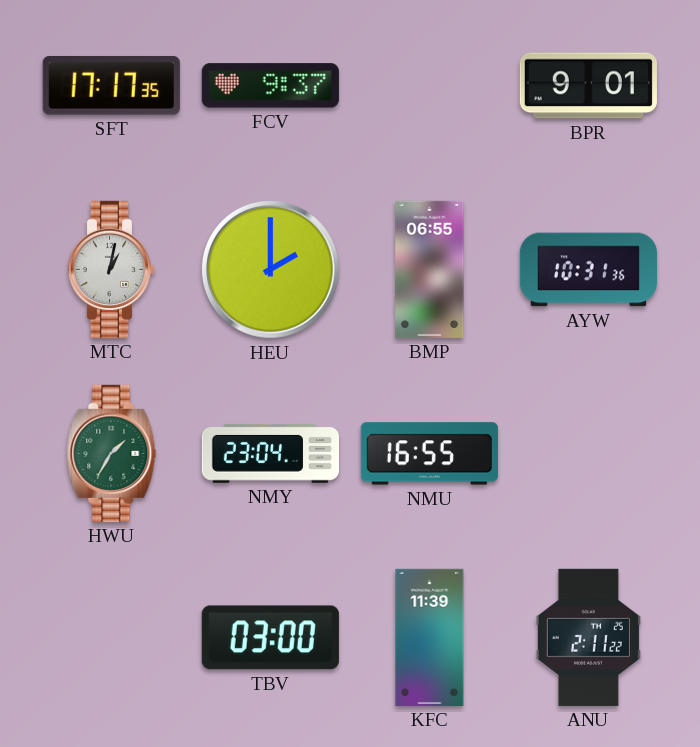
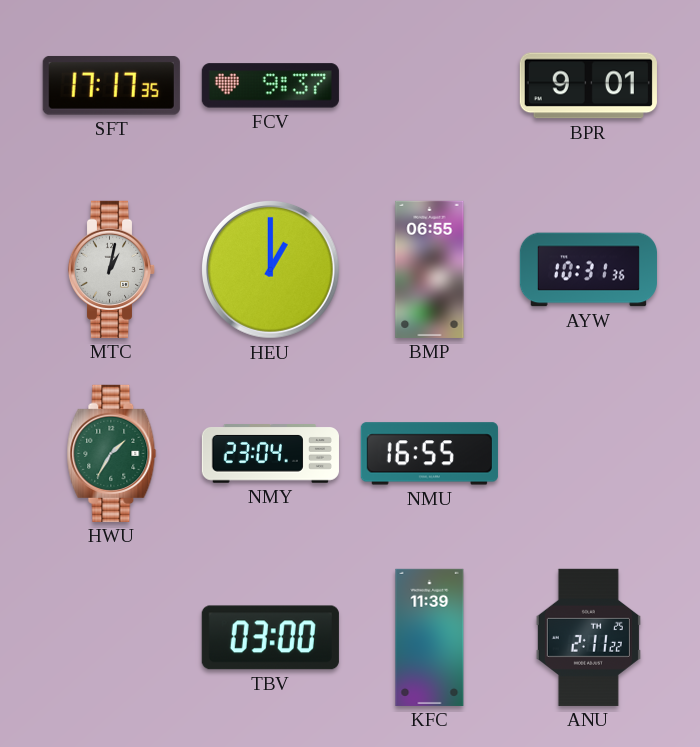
HEU: 2:00 -> 1:00
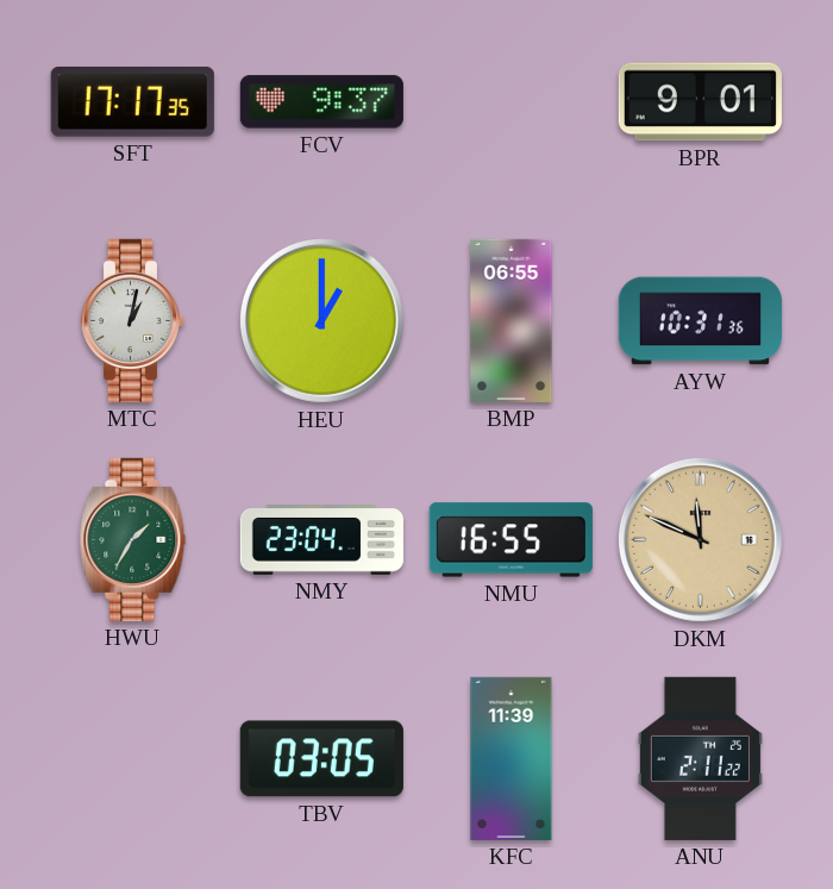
DKM: none -> 11:49
TBV: 03:00 -> 03:05
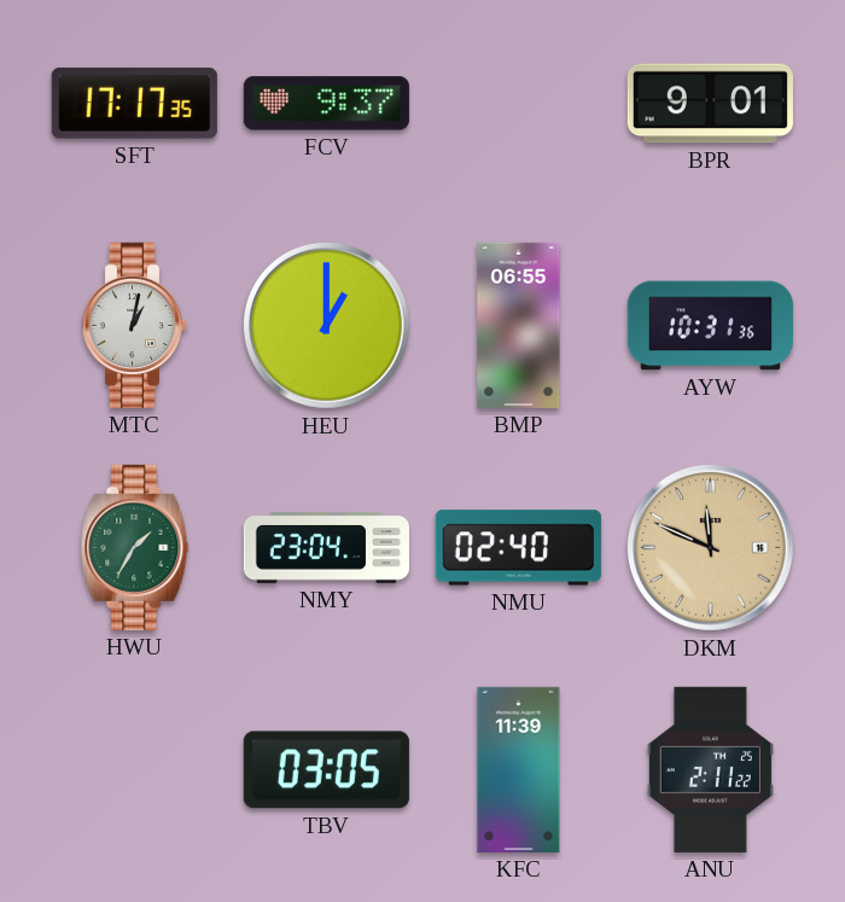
NMU: 16:55 -> 02:40
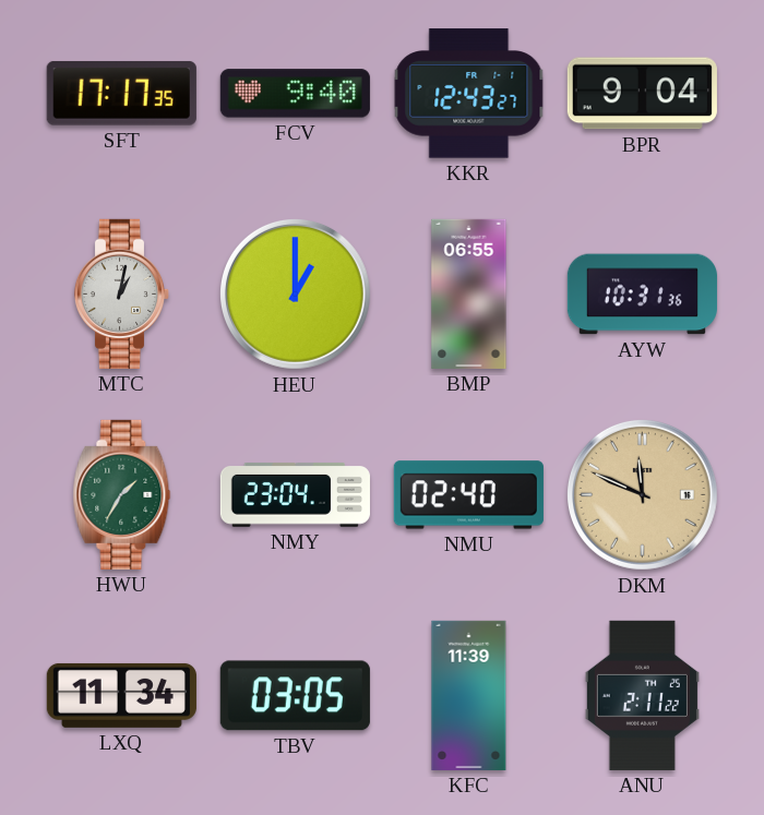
FCV: 9:37 -> 9:40
KKR: none -> 12:43
BPR: 9:01 -> 9:04
LXQ: none -> 11:34
